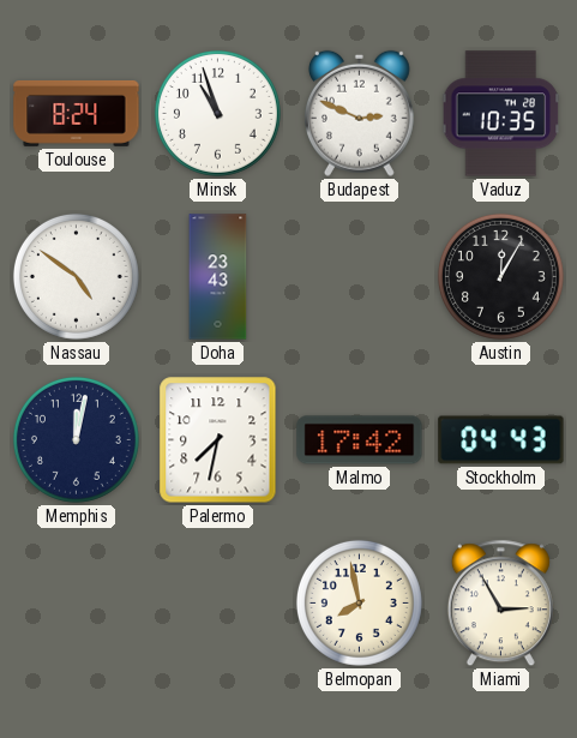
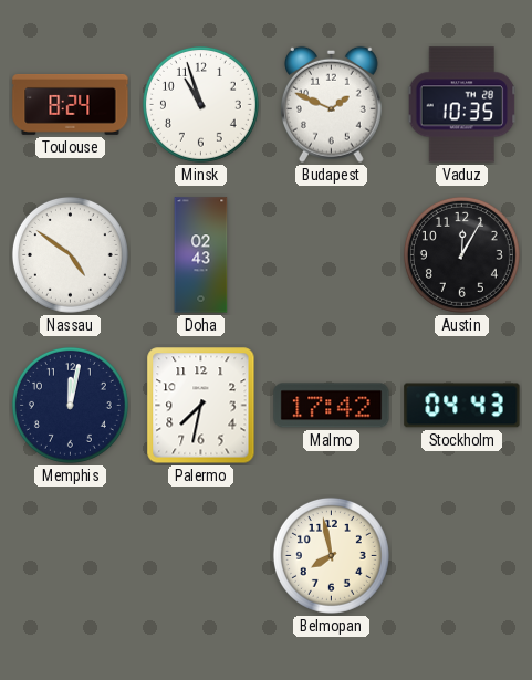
Budapest: 2:49 -> 1:49
Doha: 23:43 -> 02:43
Miami: 2:55 -> none
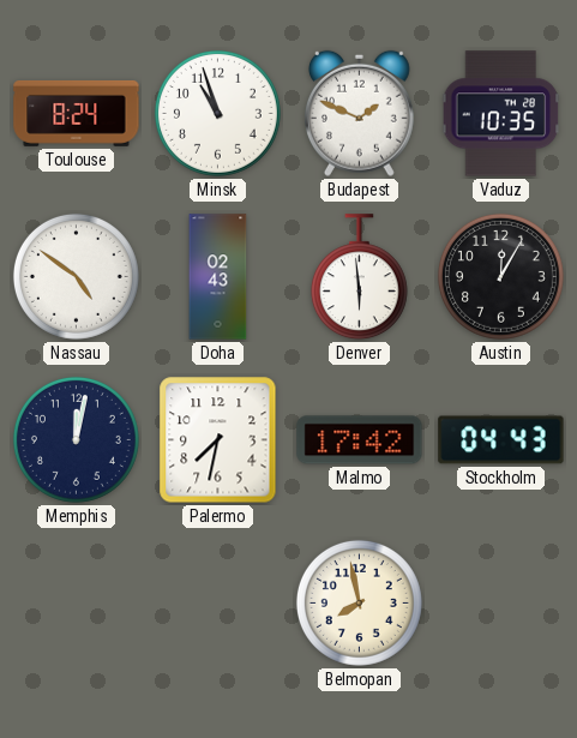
Denver: none -> 5:59
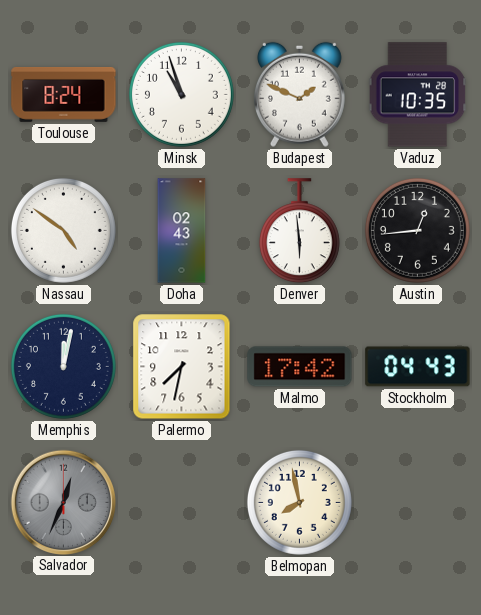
Austin: 12:05 -> 12:44
Salvador: none -> 12:34
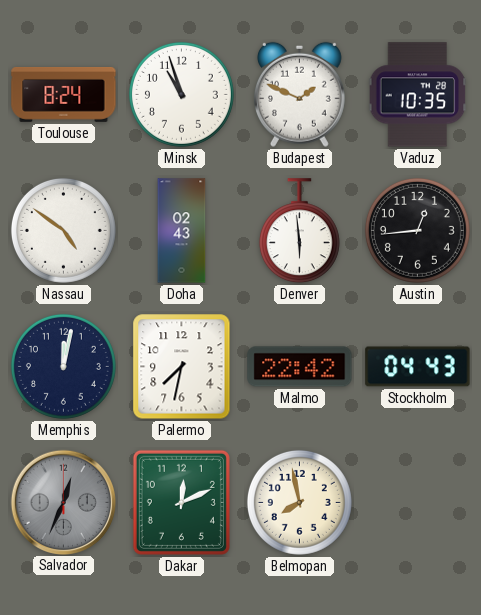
Malmo: 17:42 -> 22:42
Dakar: none -> 12:11
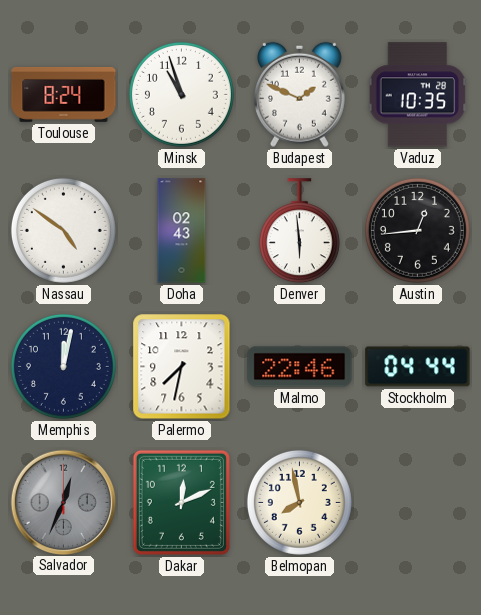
Malmo: 22:42 -> 22:46
Stockholm: 04:43 -> 04:44
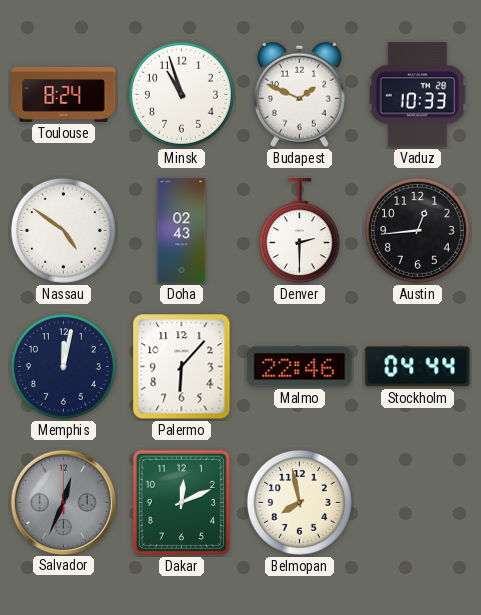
Vaduz: 10:35 -> 10:33
Denver: 5:59 -> 2:30
Palermo: 7:32 -> 6:07
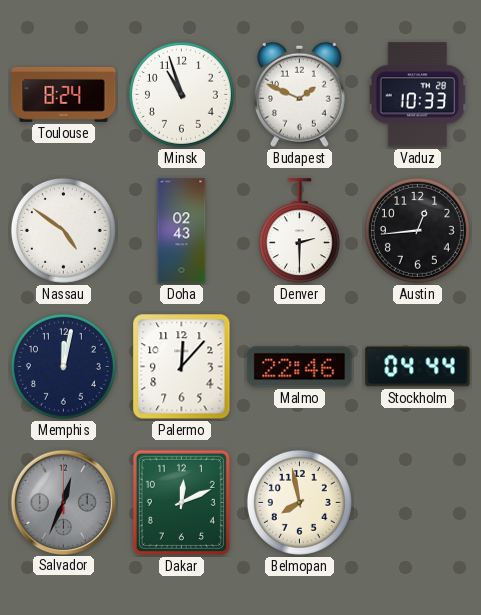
Palermo: 6:07 -> 12:07
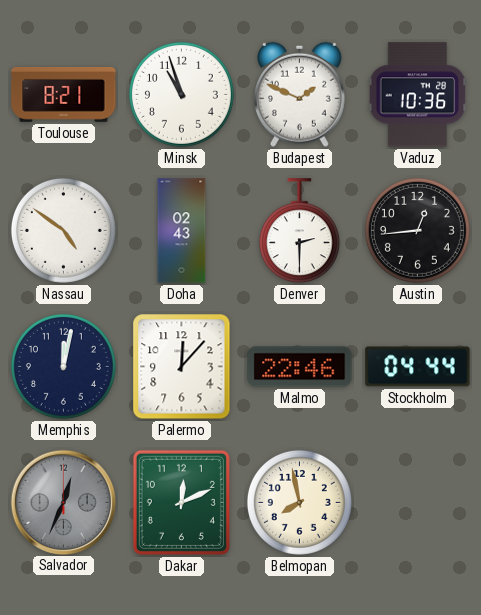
Toulouse: 8:24 -> 8:21
Vaduz: 10:33 -> 10:36
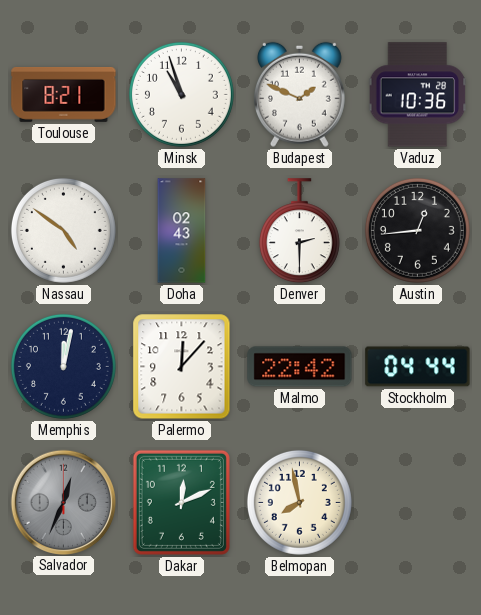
Malmo: 22:46 -> 22:42
